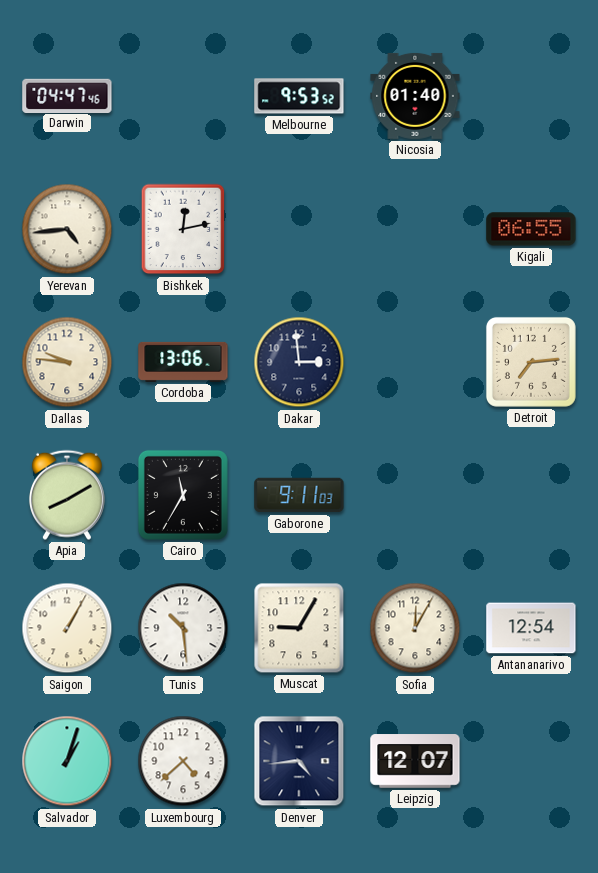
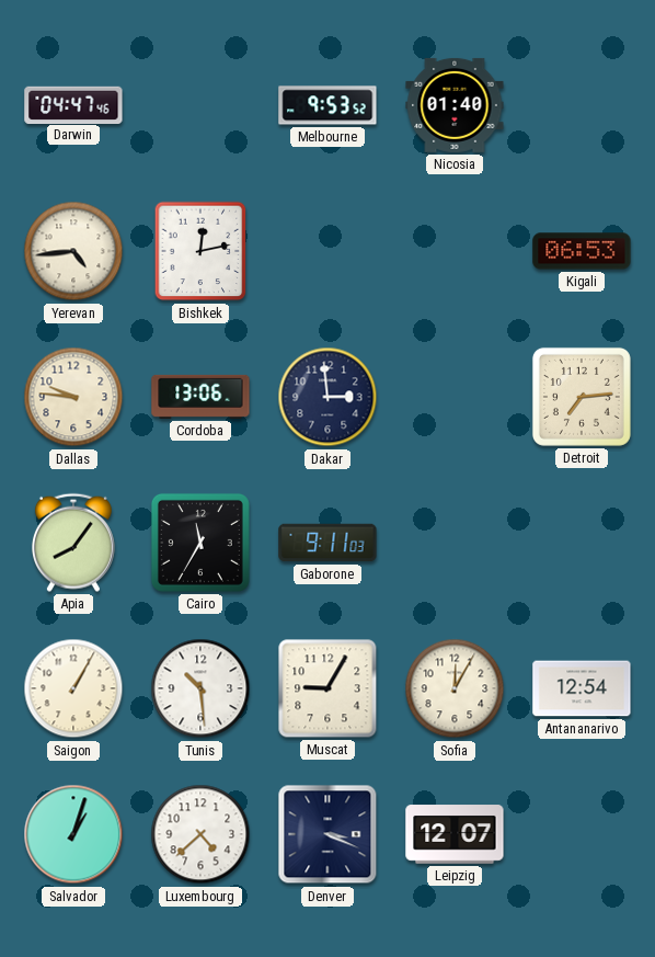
Kigali: 06:55 -> 06:53
Apia: 8:10 -> 8:06
Denver: 4:44 -> 3:19
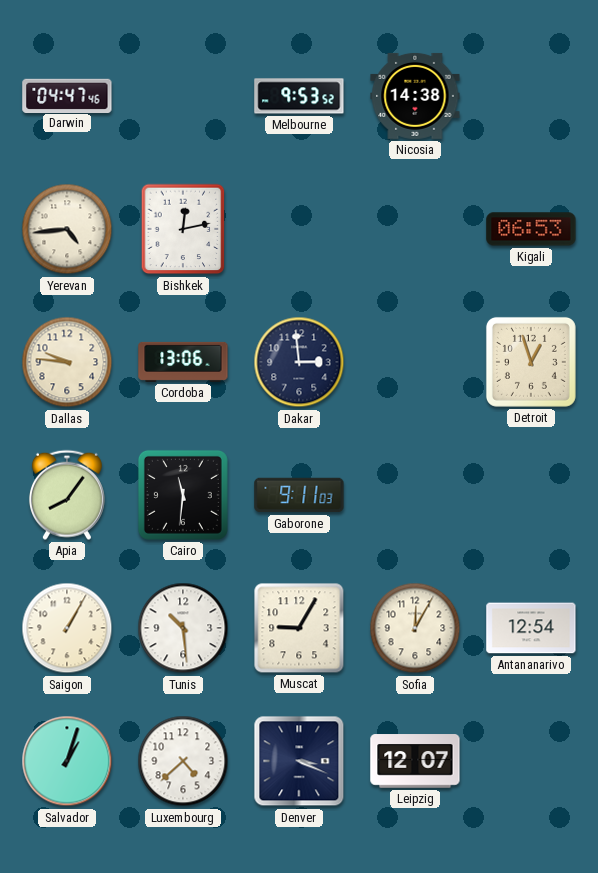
Nicosia: 01:40 -> 14:38
Detroit: 7:14 -> 12:57
Cairo: 11:35 -> 11:31
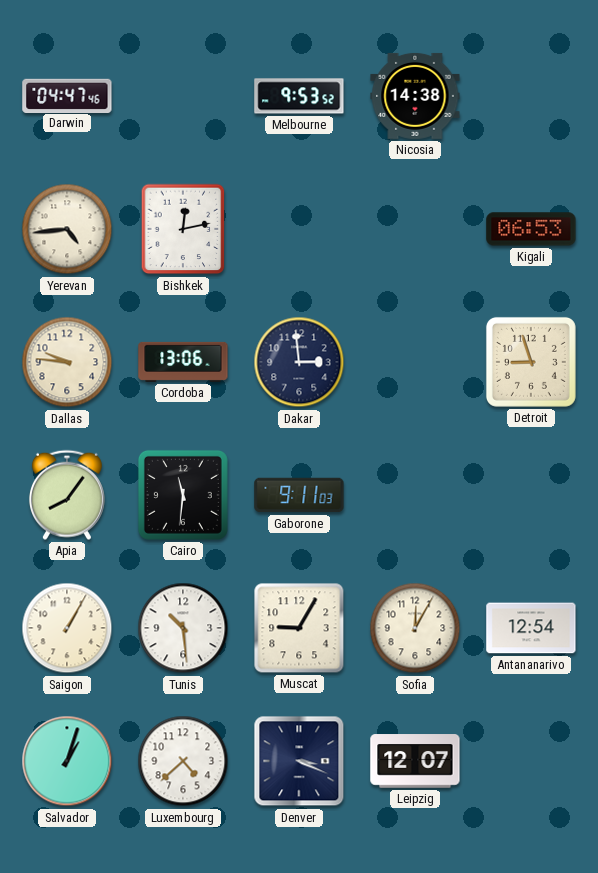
Detroit: 12:57 -> 8:57
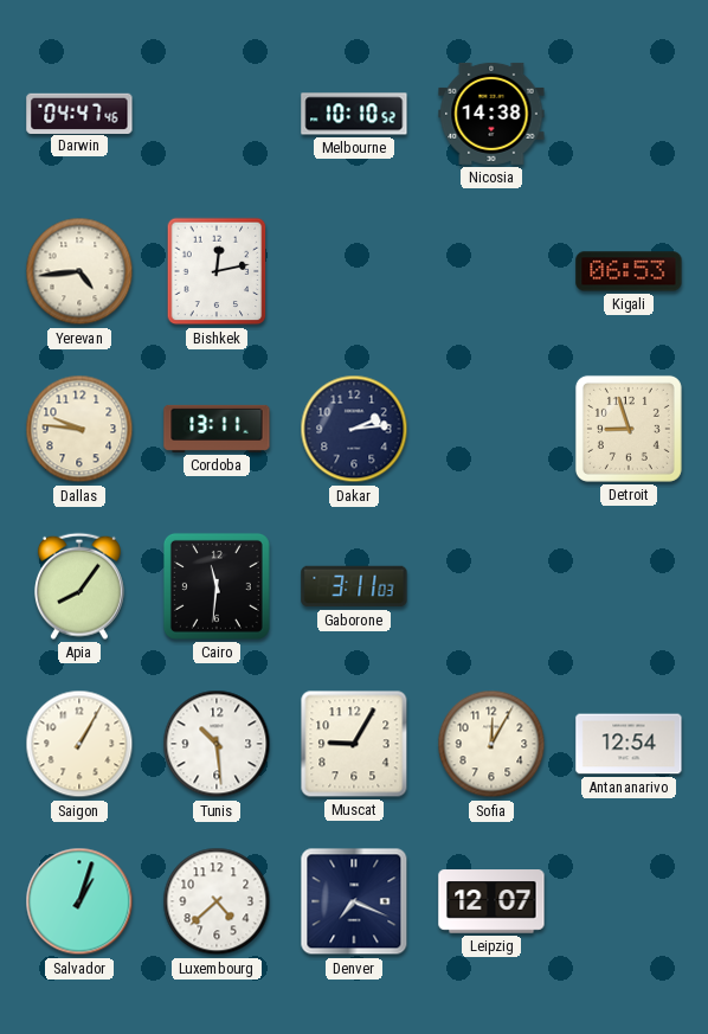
Melbourne: 9:53 -> 10:10
Cordoba: 13:06 -> 13:11
Dakar: 2:59 -> 2:14
Gaborone: 9:11 -> 3:11
Denver: 3:19 -> 7:19
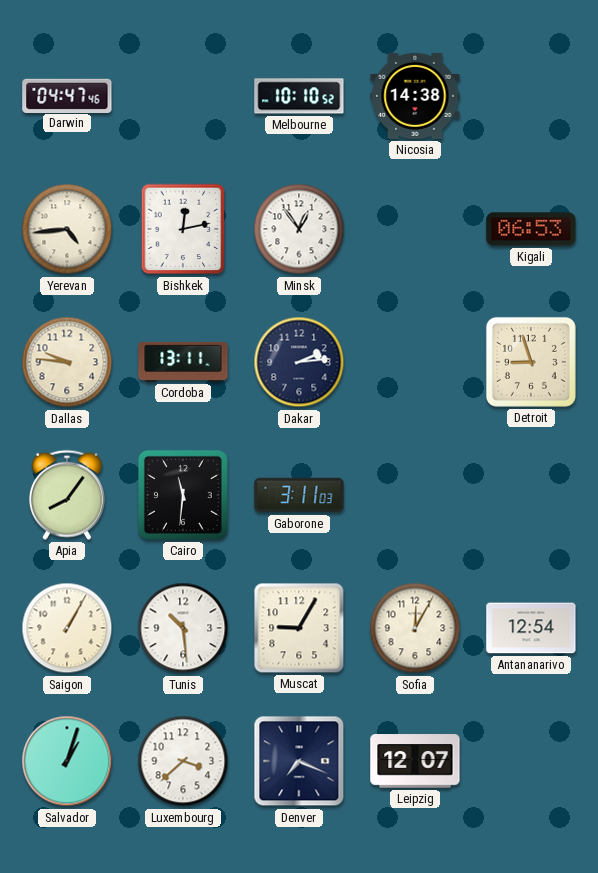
Minsk: none -> 12:54
Luxembourg: 4:38 -> 3:38
